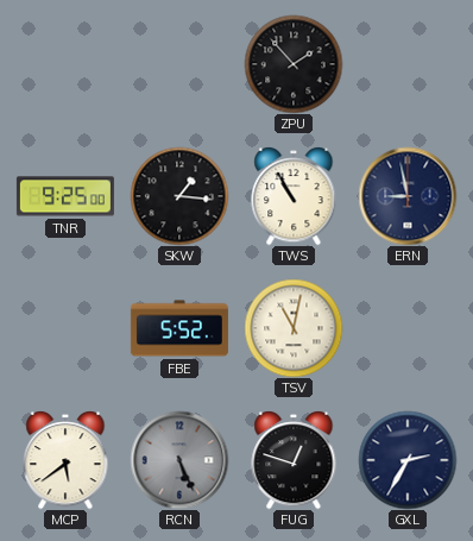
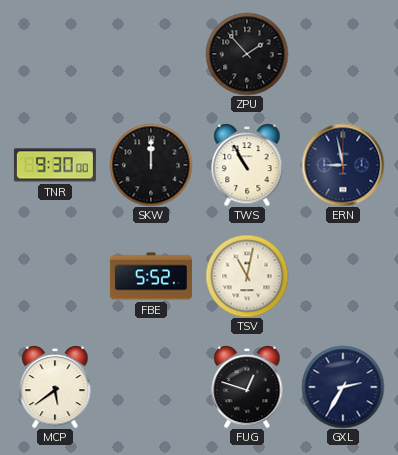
TNR: 9:25 -> 9:30
SKW: 1:16 -> 12:00
RCN: 5:26 -> none
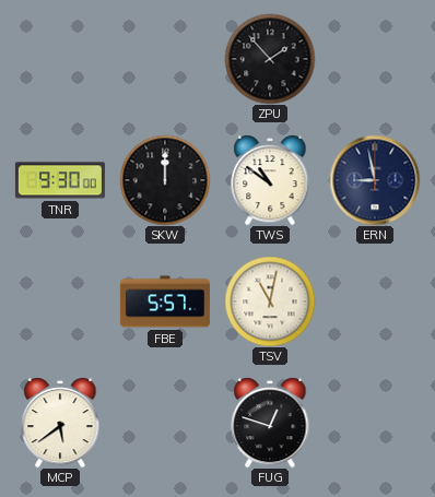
TWS: 10:55 -> 10:51
FBE: 5:52 -> 5:57
GXL: 2:35 -> none
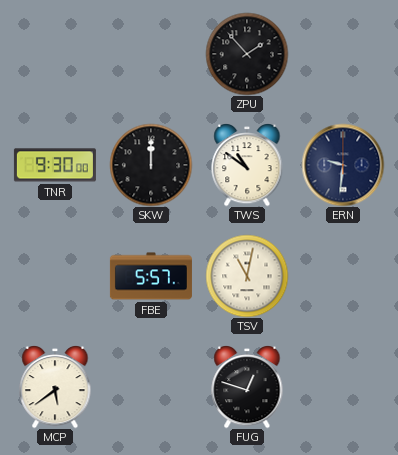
ERN: 8:58 -> 9:31
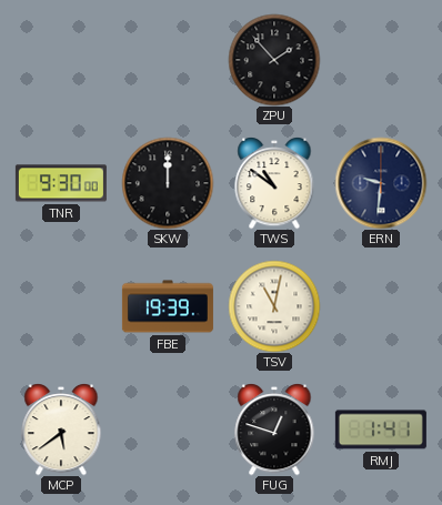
FBE: 5:57 -> 19:39
RMJ: none -> 1:41
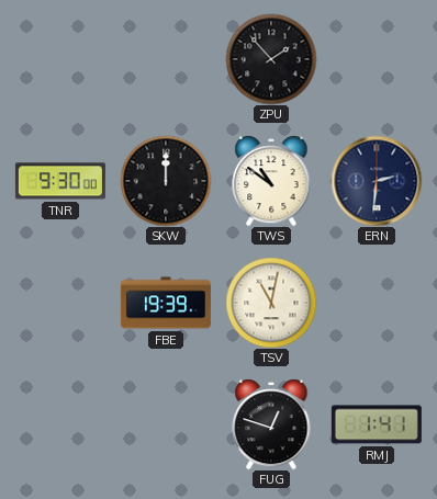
ERN: 9:31 -> 2:31
MCP: 5:39 -> none
